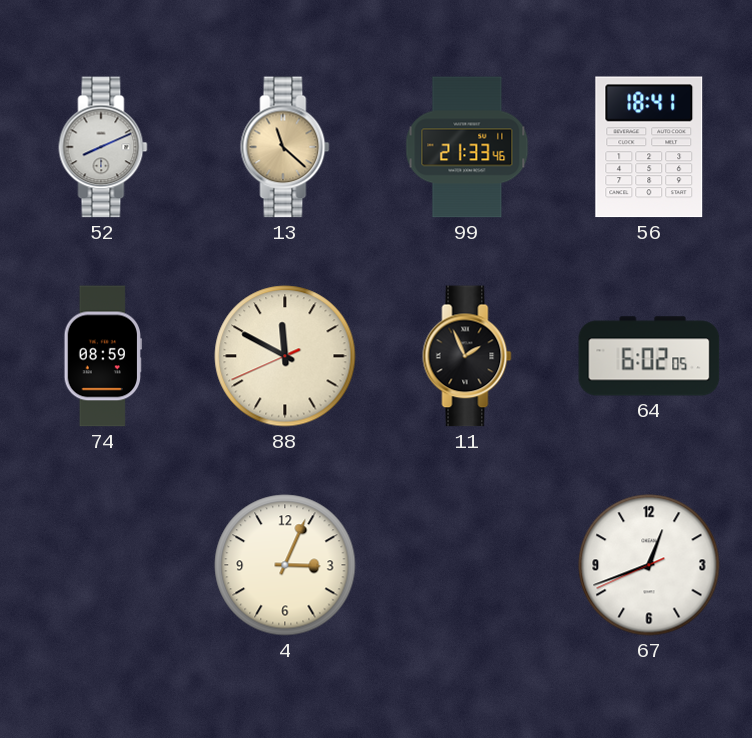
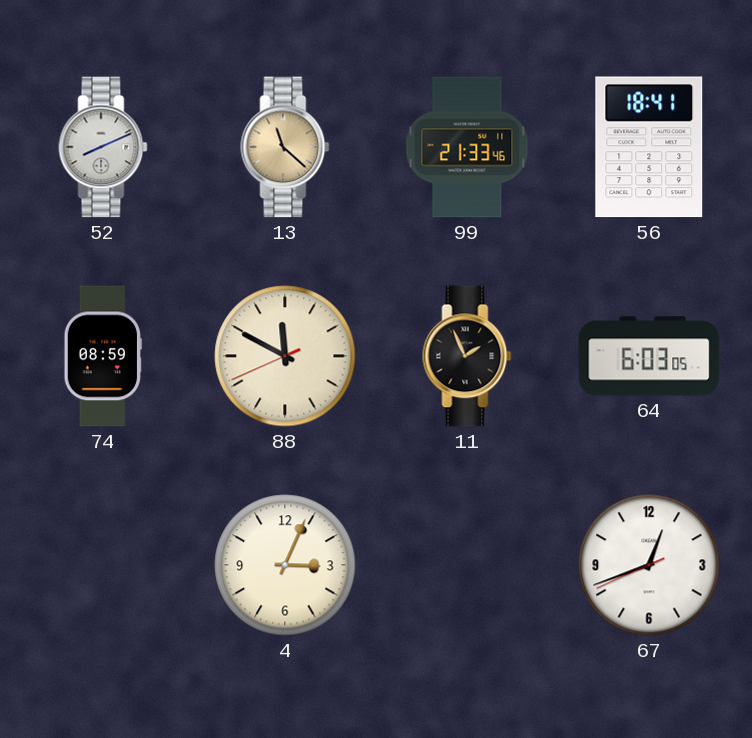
64: 6:02 -> 6:03
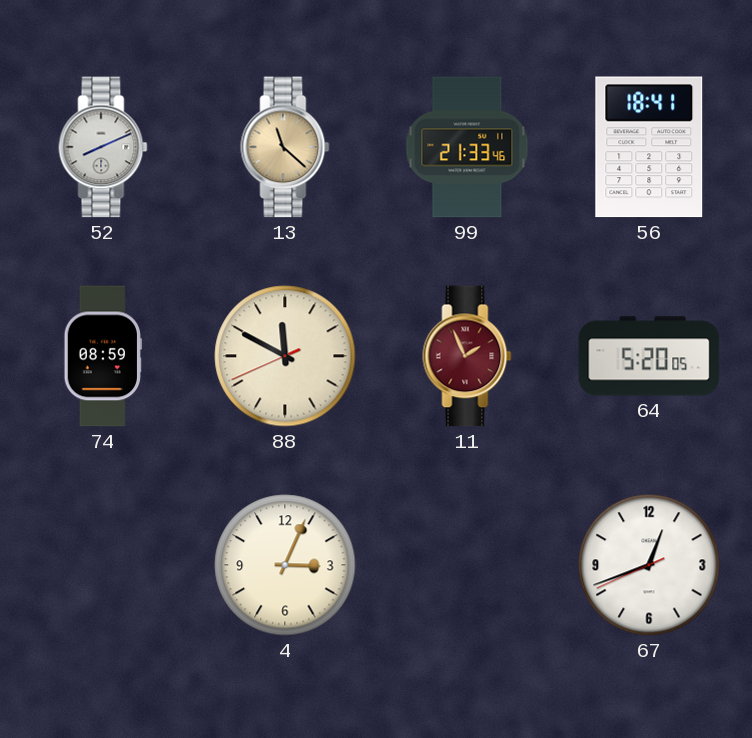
11 dial: black -> burgundy
64: 6:03 -> 5:20
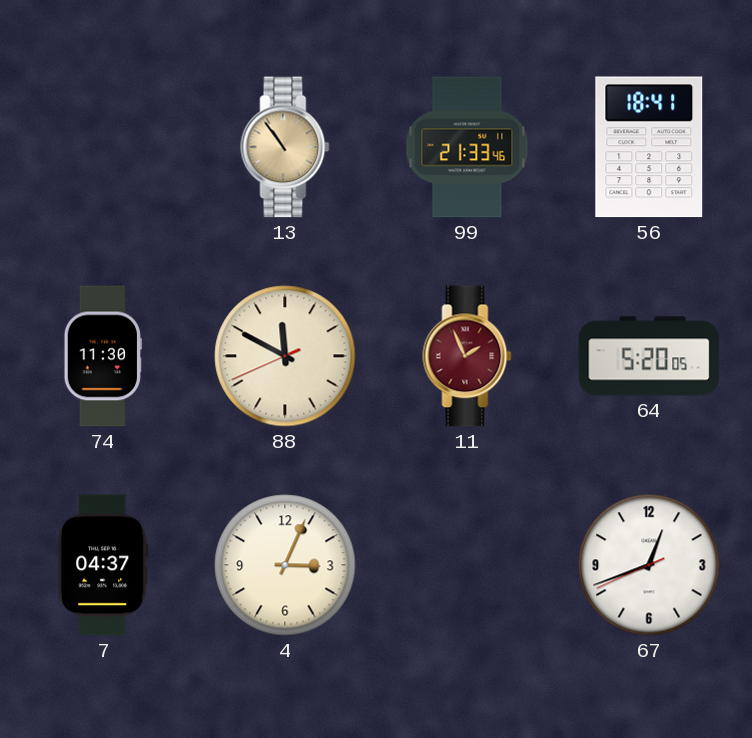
52: 8:11 -> none
13: 11:22 -> 10:54
74: 08:59 -> 11:30
7: none -> 04:37
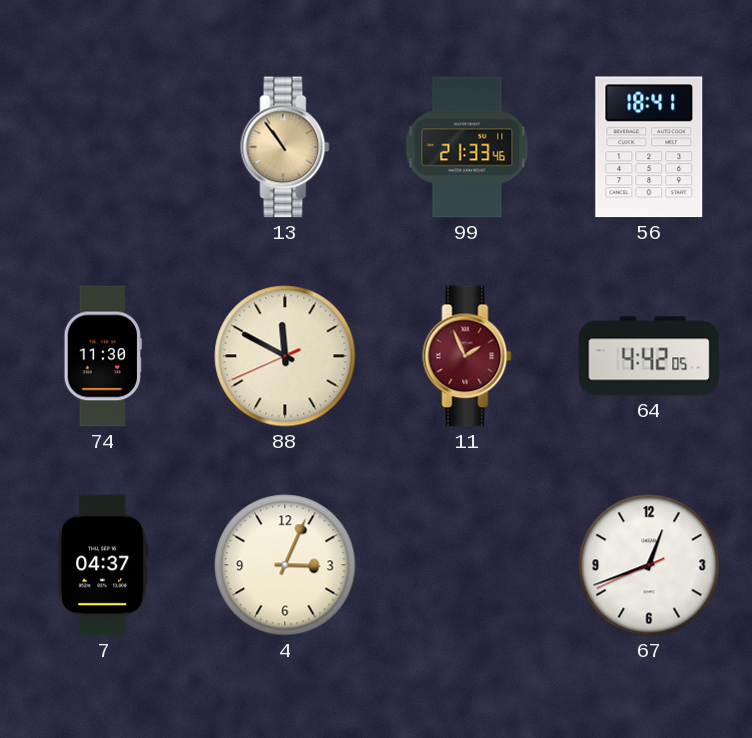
64: 5:20 -> 4:42
